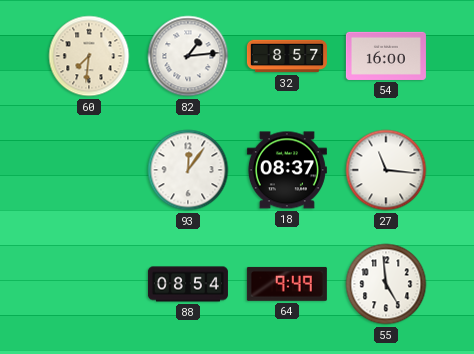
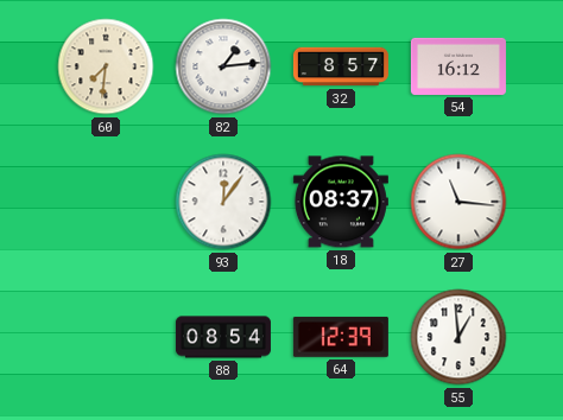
54: 16:00 -> 16:12
64: 9:49 -> 12:39
55: 4:59 -> 12:59
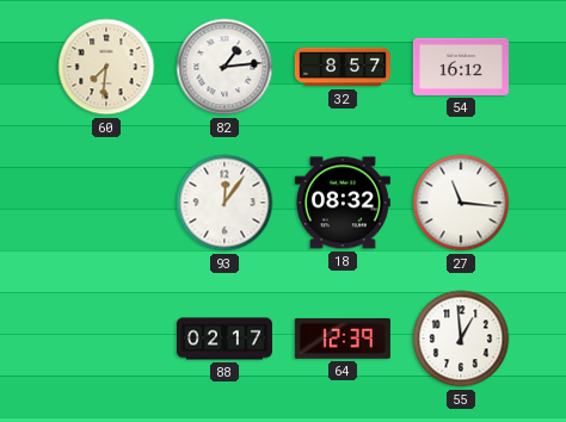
18: 08:37 -> 08:32
88: 08:54 -> 02:17
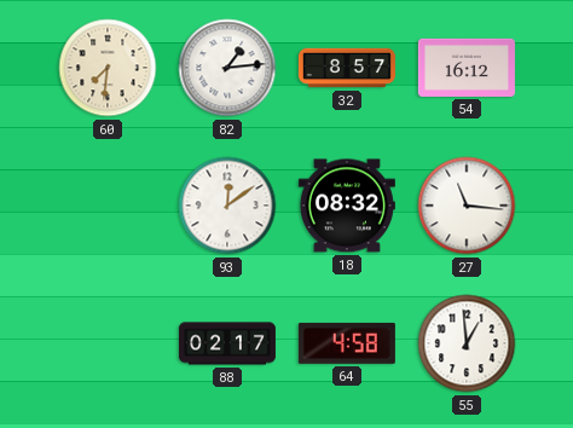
93: 12:06 -> 12:09
64: 12:39 -> 4:58
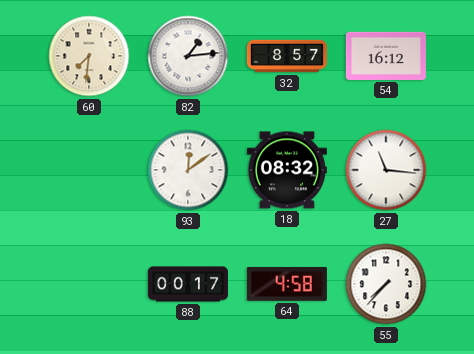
88: 02:17 -> 00:17
55: 12:59 -> 7:37
